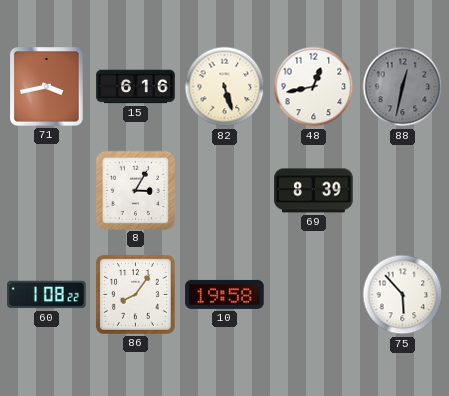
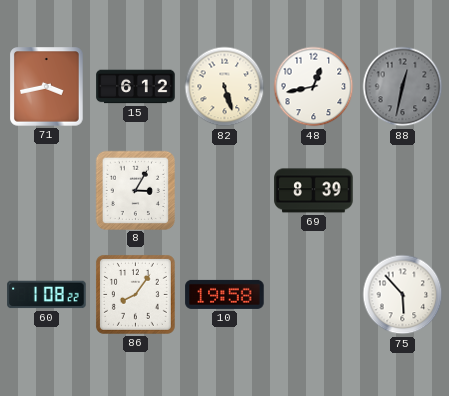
15: 6:16 -> 6:12
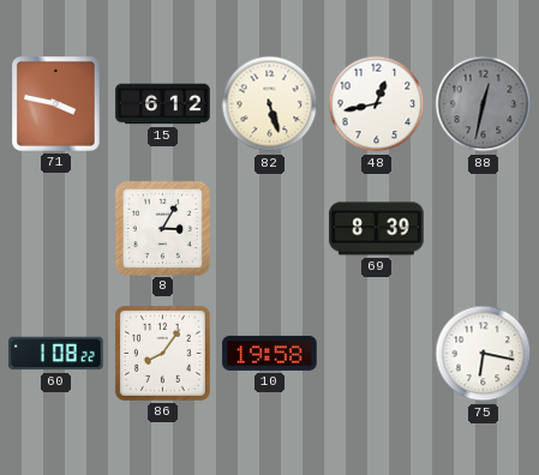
71: 3:43 -> 3:47
75: 5:53 -> 6:17
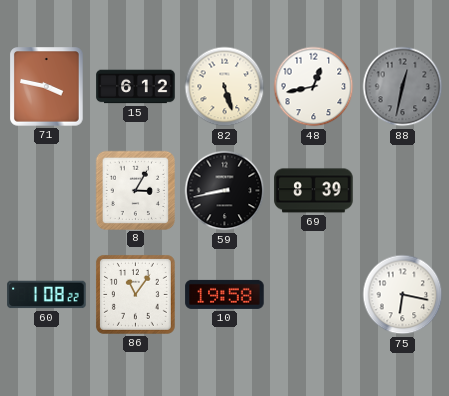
59: none -> 8:43
86: 8:06 -> 11:06
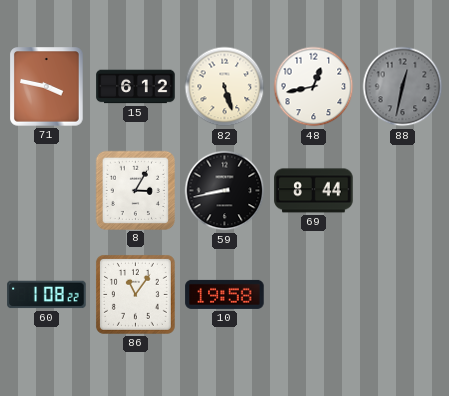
69: 8:39 -> 8:44
75: 6:17 -> none
